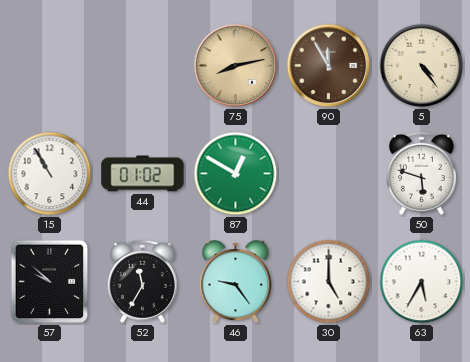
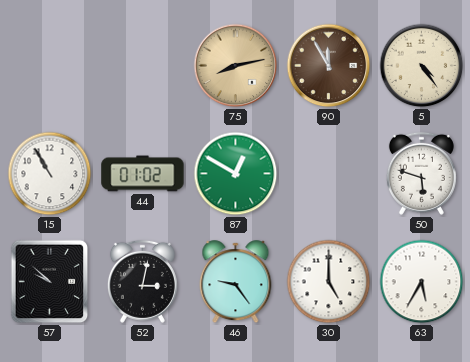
52: 11:35 -> 3:02
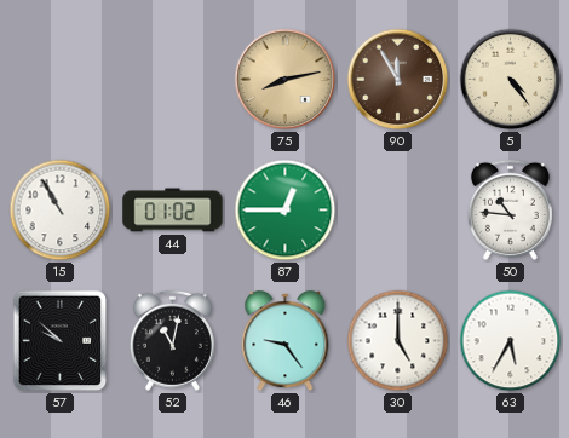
87: 12:50 -> 12:45
50: 5:48 -> 10:46
52: 3:02 -> 11:02
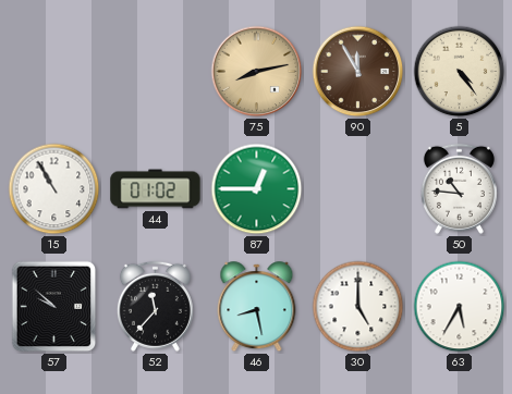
52: 11:02 -> 11:37
46: 9:24 -> 8:28
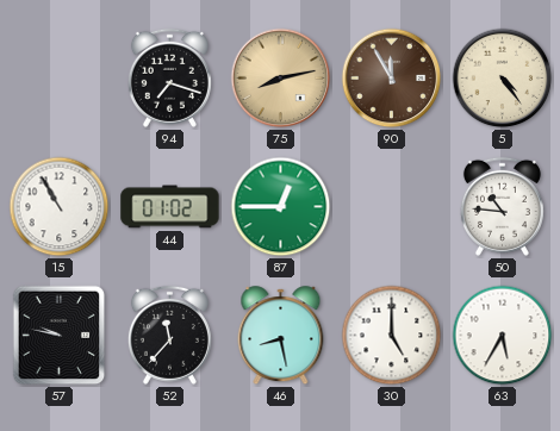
94: none -> 7:18
57: 9:52 -> 9:47
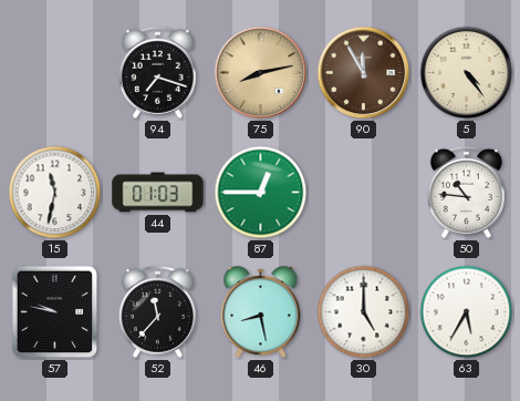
15: 10:55 -> 11:32
44: 01:02 -> 01:03
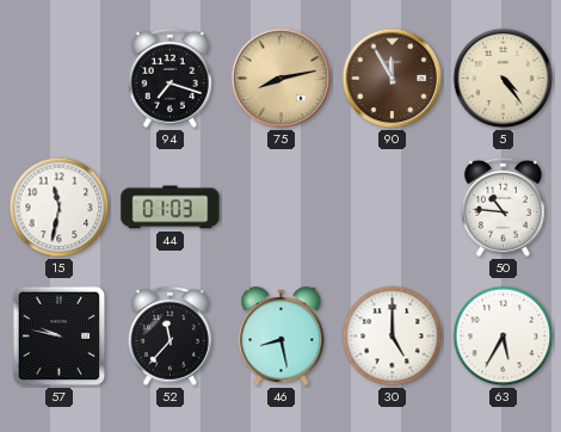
87: 12:45 -> none
